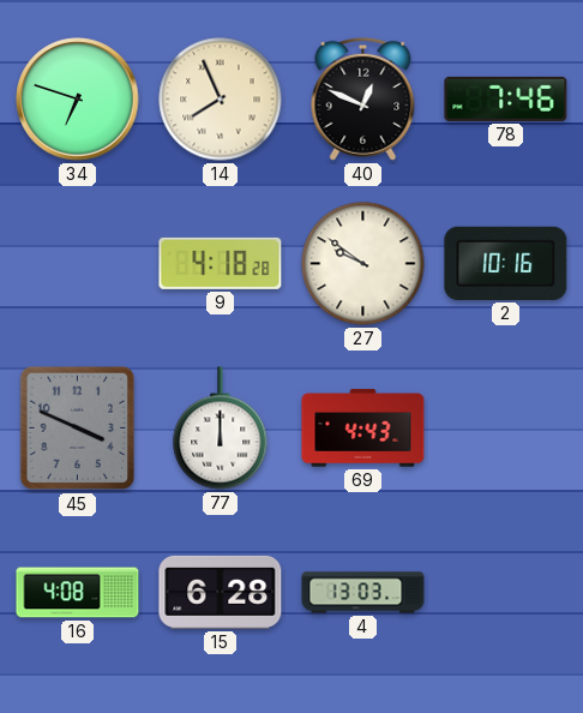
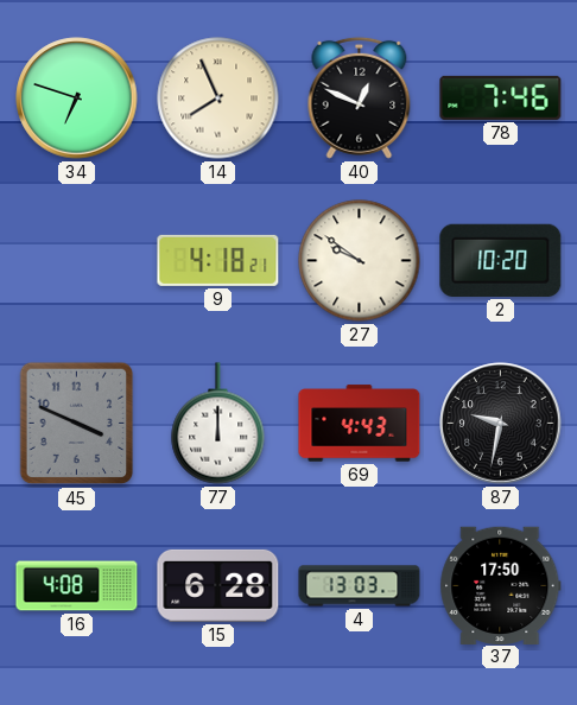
9: 4:18:28 -> 4:18:21
2: 10:16 -> 10:20
87: none -> 9:32
37: none -> 17:50
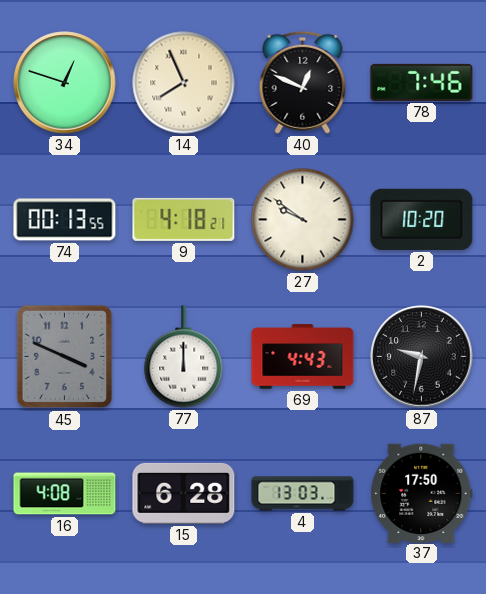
34: 6:48 -> 12:48
74: none -> 00:13
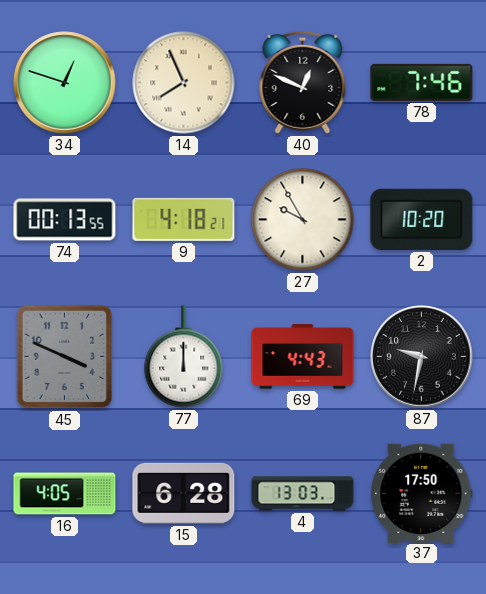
27: 9:51 -> 9:55
16: 4:08 -> 4:05
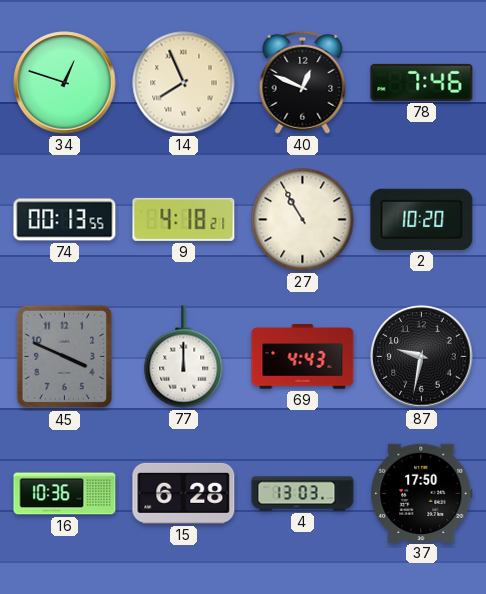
27: 9:55 -> 10:55
16: 4:05 -> 10:36
